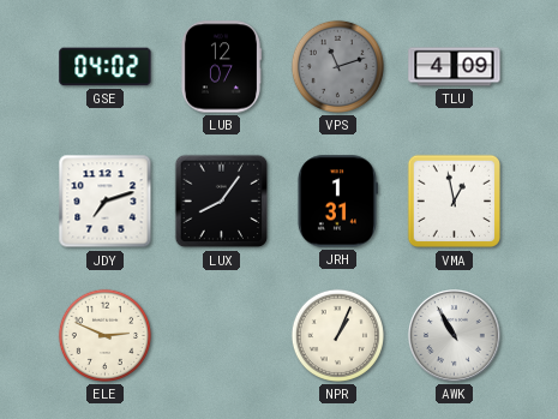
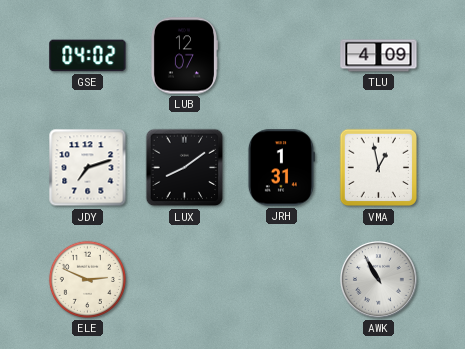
VPS: 11:12 -> none
LUX: 8:06 -> 8:09
NPR: 1:04 -> none
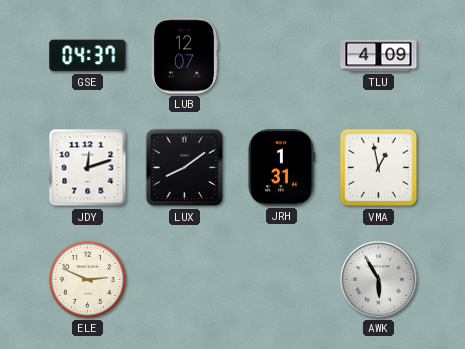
GSE: 04:02 -> 04:37
JDY: 7:12 -> 12:12
AWK: 10:55 -> 5:55
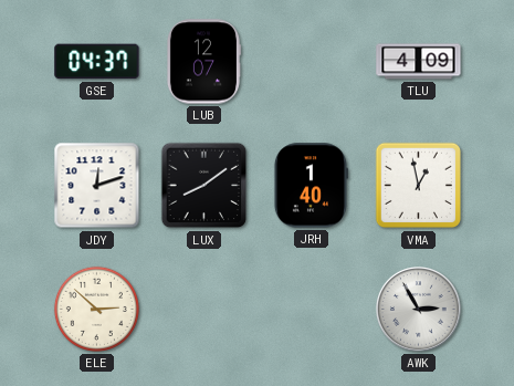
JRH: 1:31 -> 1:40
ELE: 2:49 -> 2:52
AWK: 5:55 -> 2:55
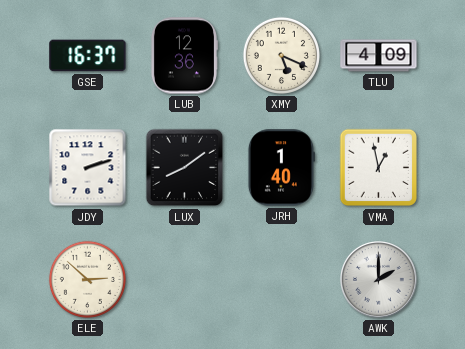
GSE: 04:37 -> 16:37
LUB: 12:07 -> 12:36
XMY: none -> 5:19
JDY: 12:12 -> 2:12
AWK: 2:55 -> 2:00
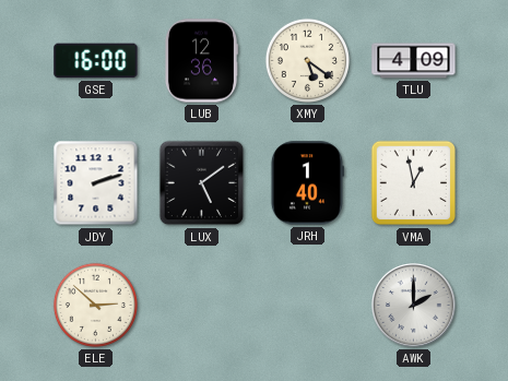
GSE: 16:37 -> 16:00
XMY: 5:19 -> 5:21
LUX: 8:09 -> 5:09
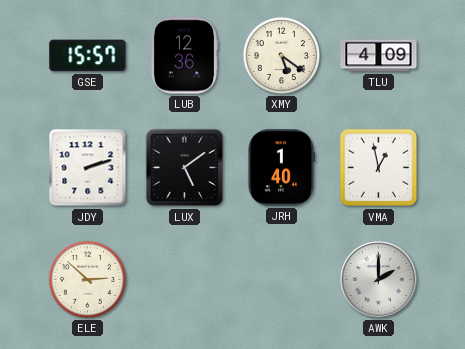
GSE: 16:00 -> 15:57
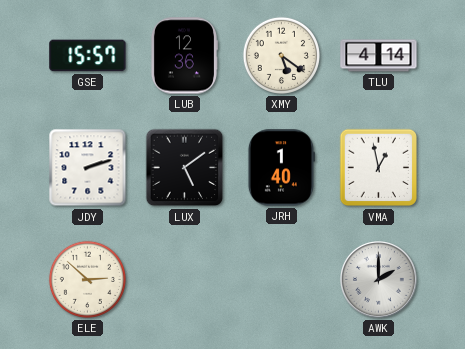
TLU: 4:09 -> 4:14
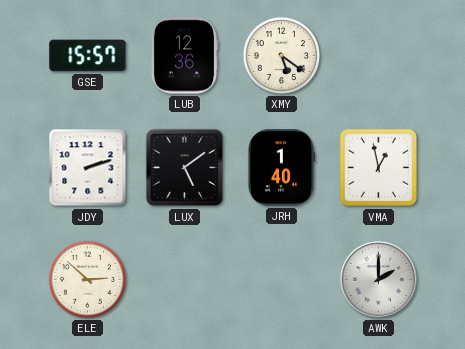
TLU: 4:14 -> none
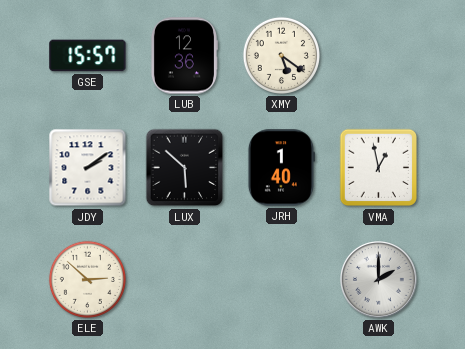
JDY: 2:12 -> 2:09
LUX: 5:09 -> 5:52
